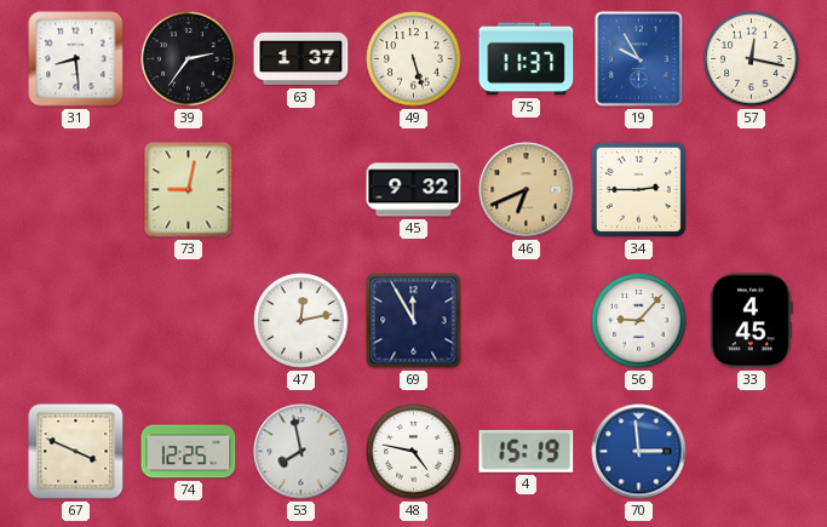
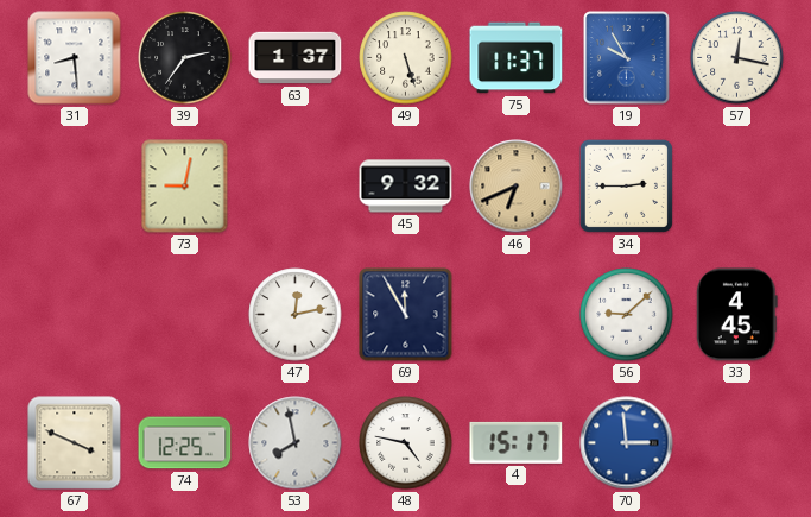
56: 9:07 -> 9:08
4: 15:19 -> 15:17
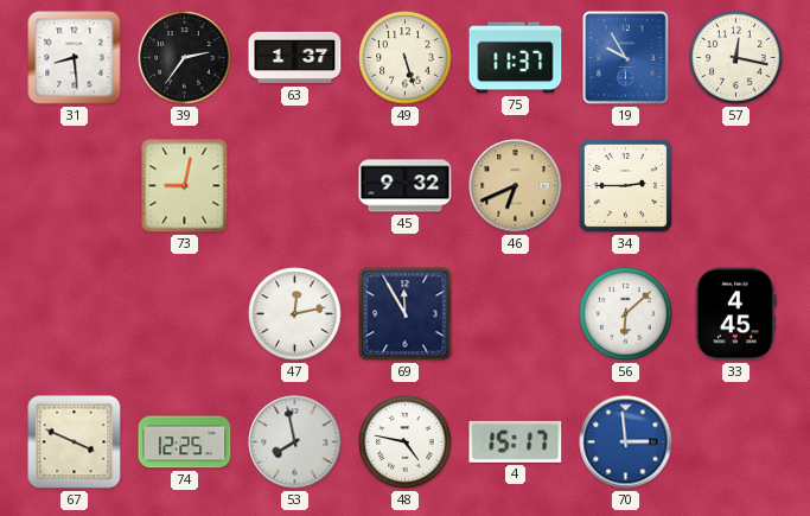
56: 9:08 -> 6:08
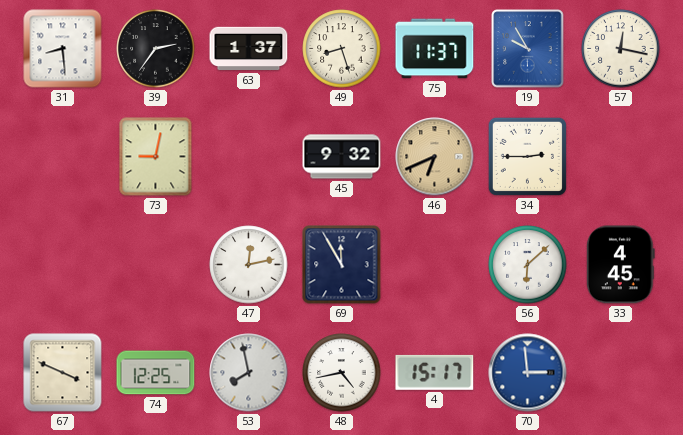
49: 5:27 -> 8:27
48: 4:47 -> 4:43
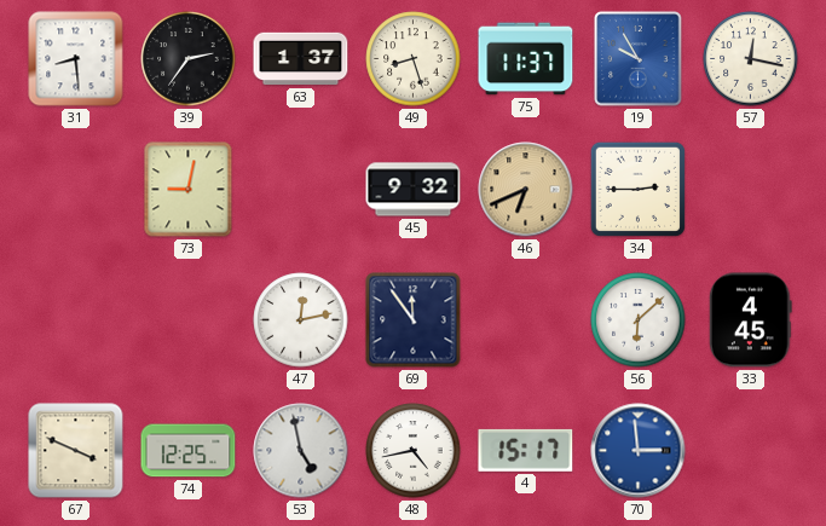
69: 11:55 -> 11:54
53: 7:58 -> 4:58
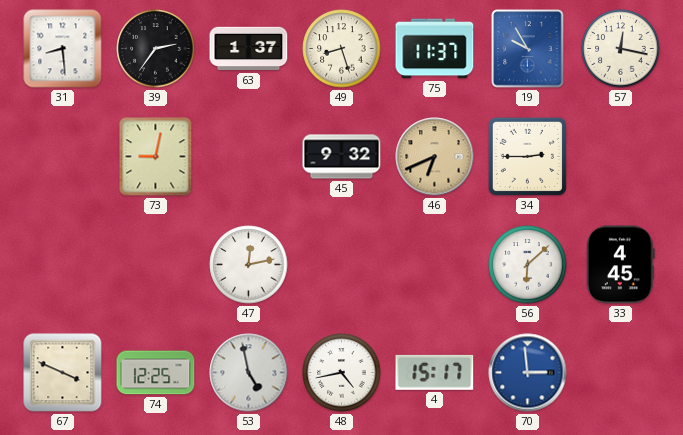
69: 11:54 -> none
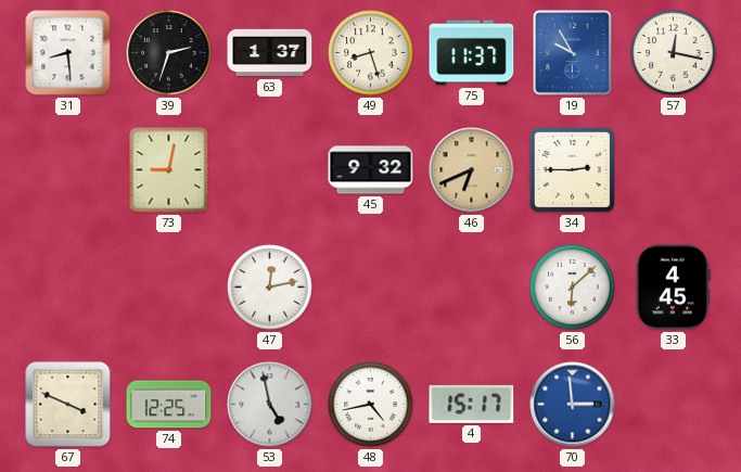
39: 2:36 -> 2:33
